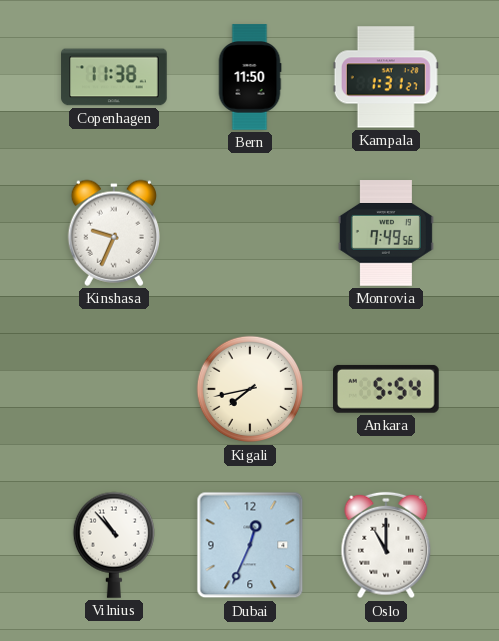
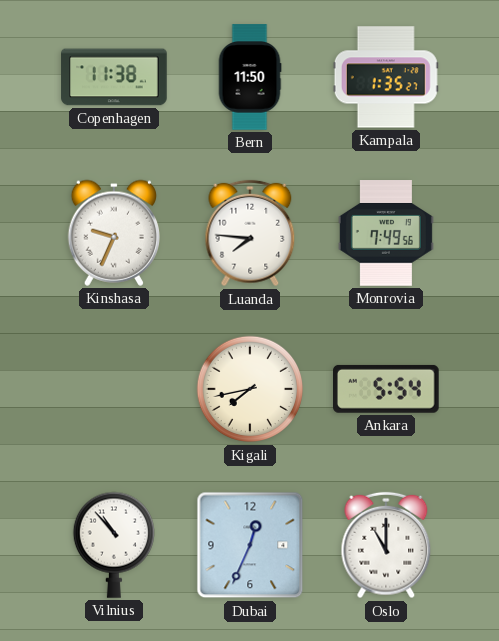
Kampala: 1:31 -> 1:35
Luanda: none -> 7:46
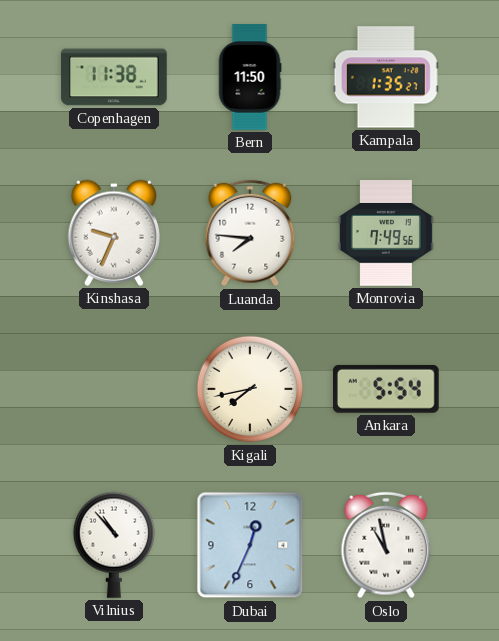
Oslo: 11:00 -> 10:58
